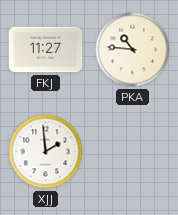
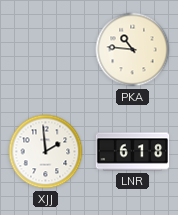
FKJ: 11:27 -> none
LNR: none -> 6:18
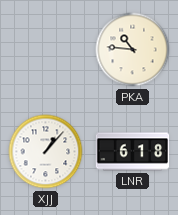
XJJ: 1:59 -> 1:07
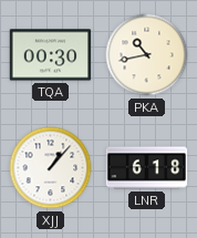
TQA: none -> 00:30
PKA: 10:46 -> 10:43
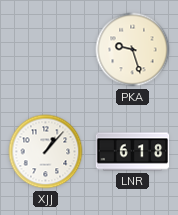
TQA: 00:30 -> none
PKA: 10:43 -> 9:27
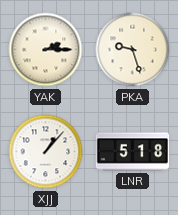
YAK: none -> 2:15
LNR: 6:18 -> 5:18
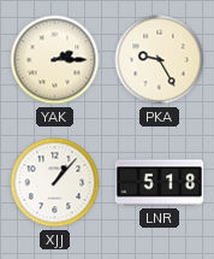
PKA: 9:27 -> 9:25
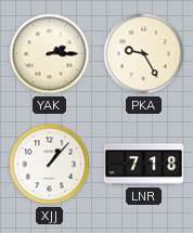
LNR: 5:18 -> 7:18
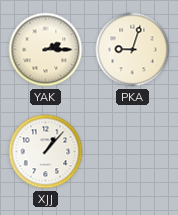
PKA: 9:25 -> 9:03
LNR: 7:18 -> none
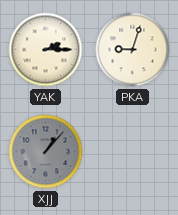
XJJ dial: white -> grey
